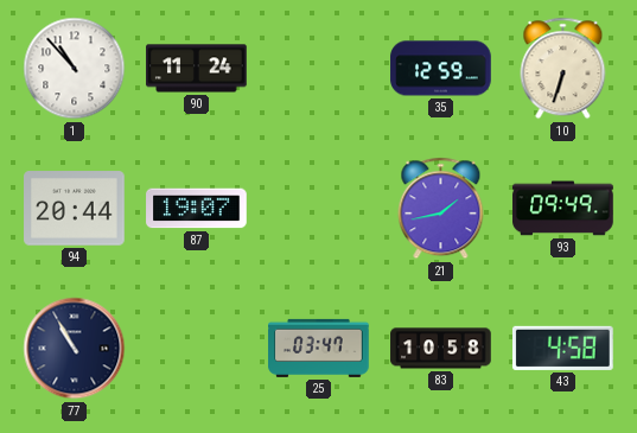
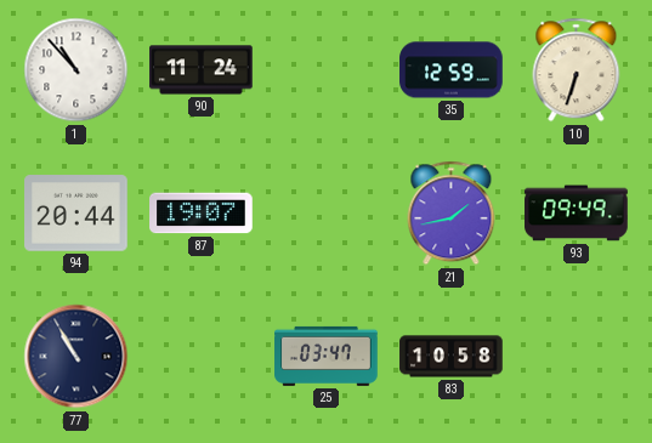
43: 4:58 -> none
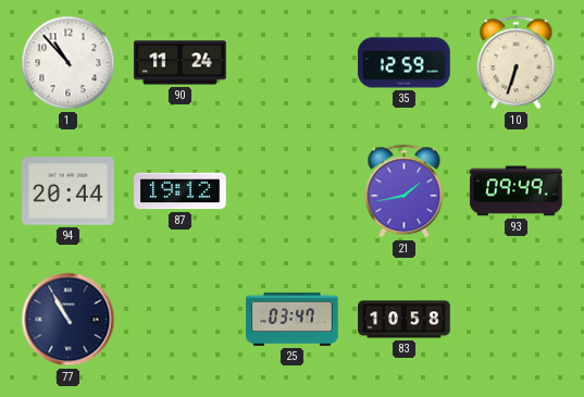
87: 19:07 -> 19:12
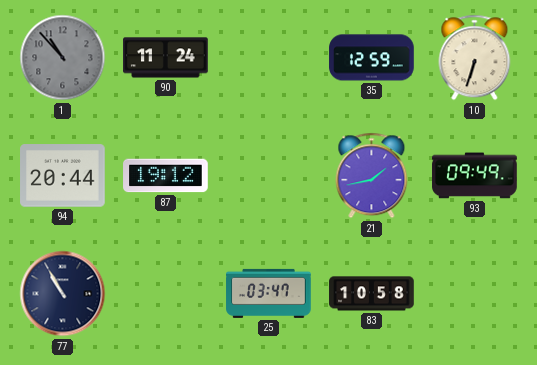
1 dial: white -> grey
